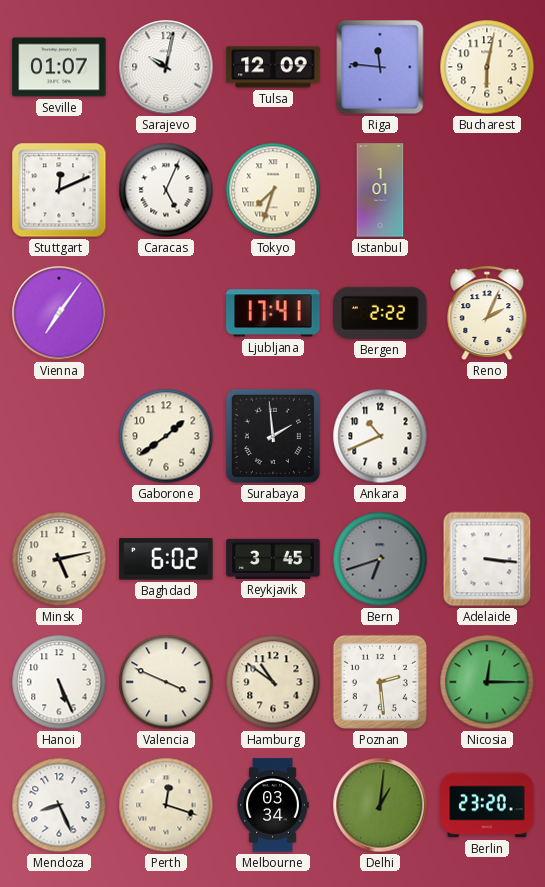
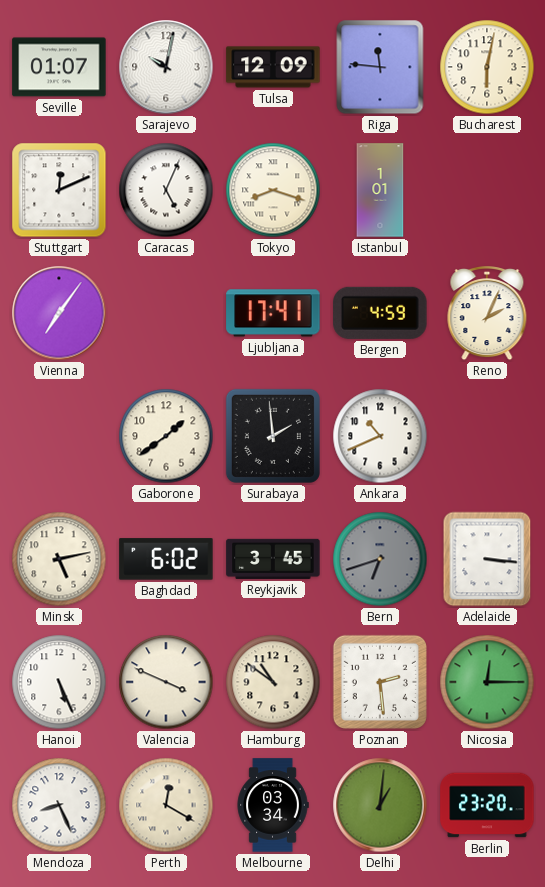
Tokyo: 7:33 -> 8:18
Bergen: 2:22 -> 4:59
Perth: 12:18 -> 12:20
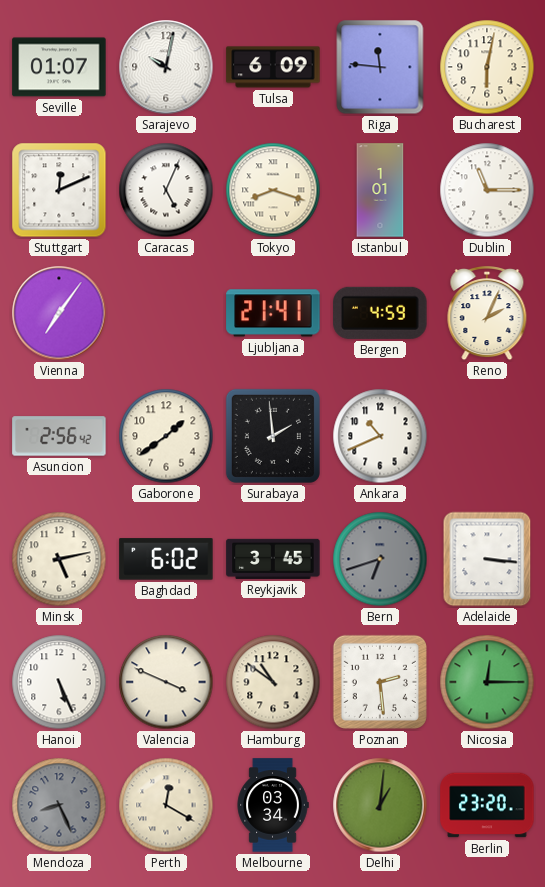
Tulsa: 12:09 -> 6:09
Dublin: none -> 11:15
Ljubljana: 17:41 -> 21:41
Asuncion: none -> 2:56
Mendoza dial: white -> grey
